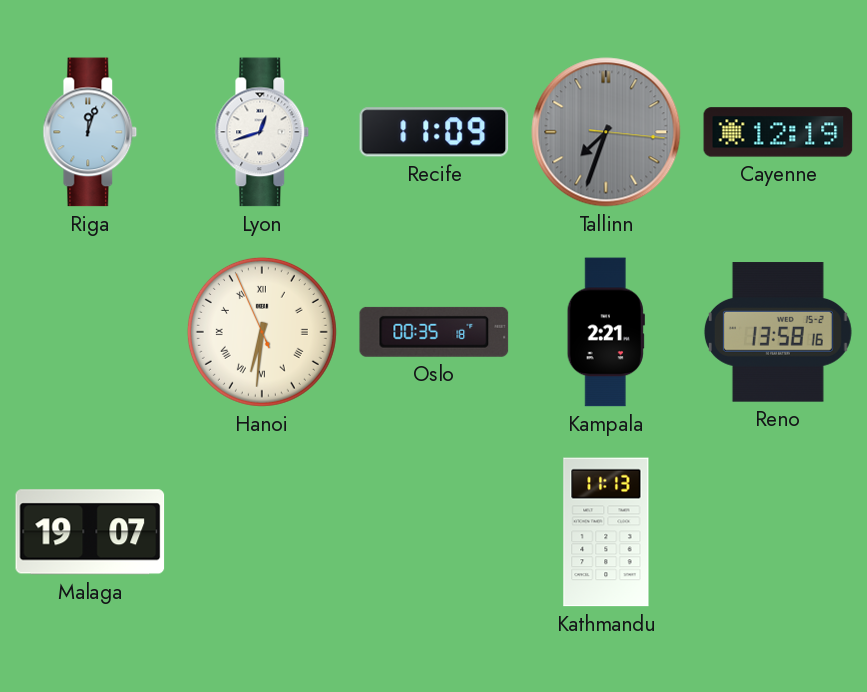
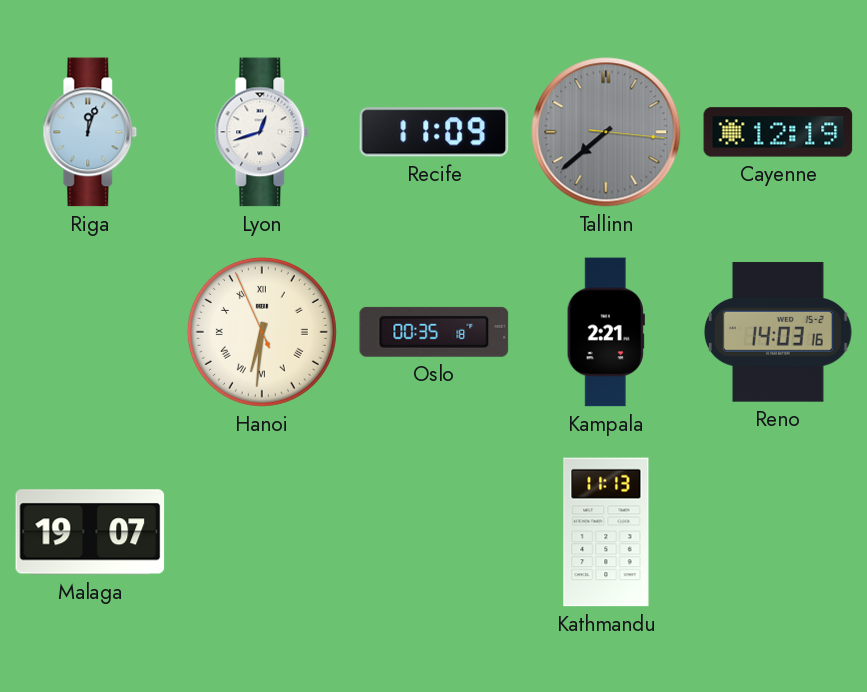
Tallinn: 7:33 -> 7:38
Reno: 13:58 -> 14:03
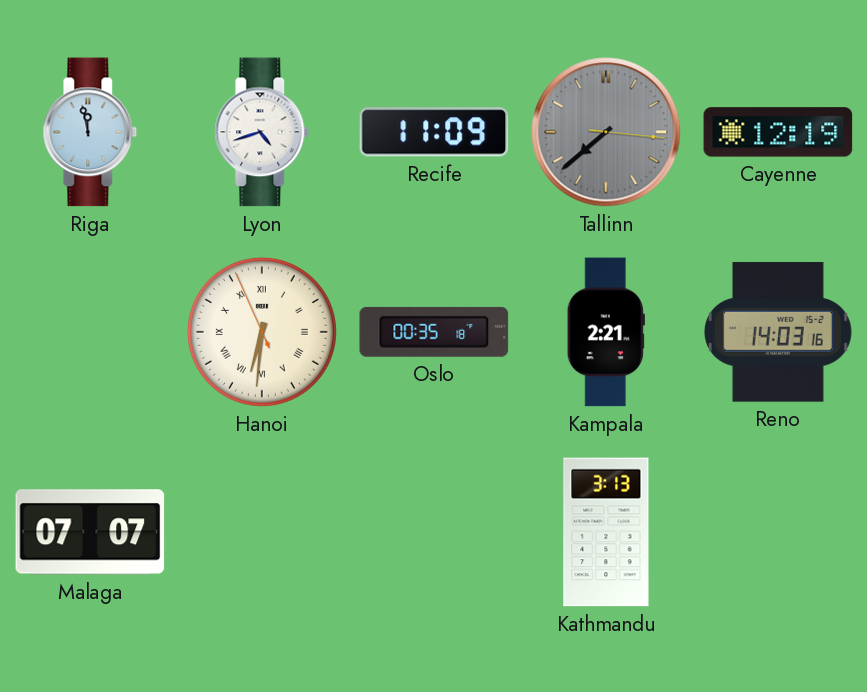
Riga: 12:03 -> 11:58
Lyon: 12:42 -> 4:42
Malaga: 19:07 -> 07:07
Kathmandu: 11:13 -> 3:13
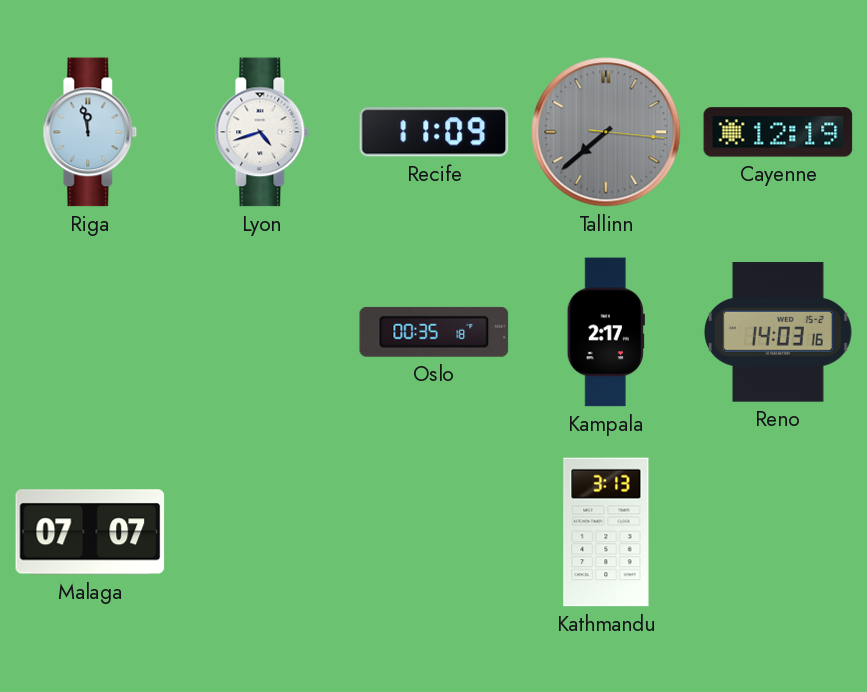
Hanoi: 6:30 -> none
Kampala: 2:21 -> 2:17
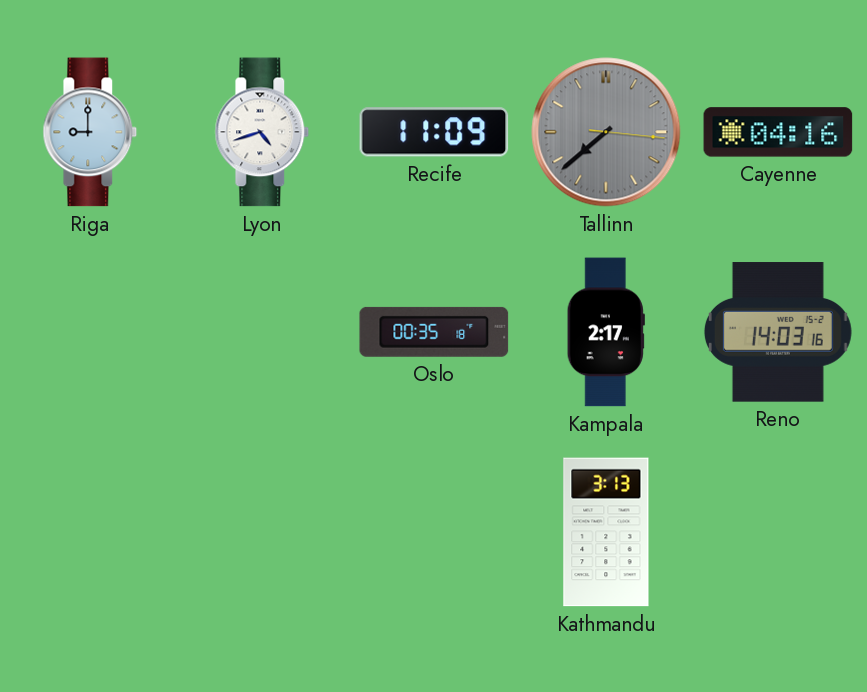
Riga: 11:58 -> 9:00
Cayenne: 12:19 -> 04:16
Malaga: 07:07 -> none
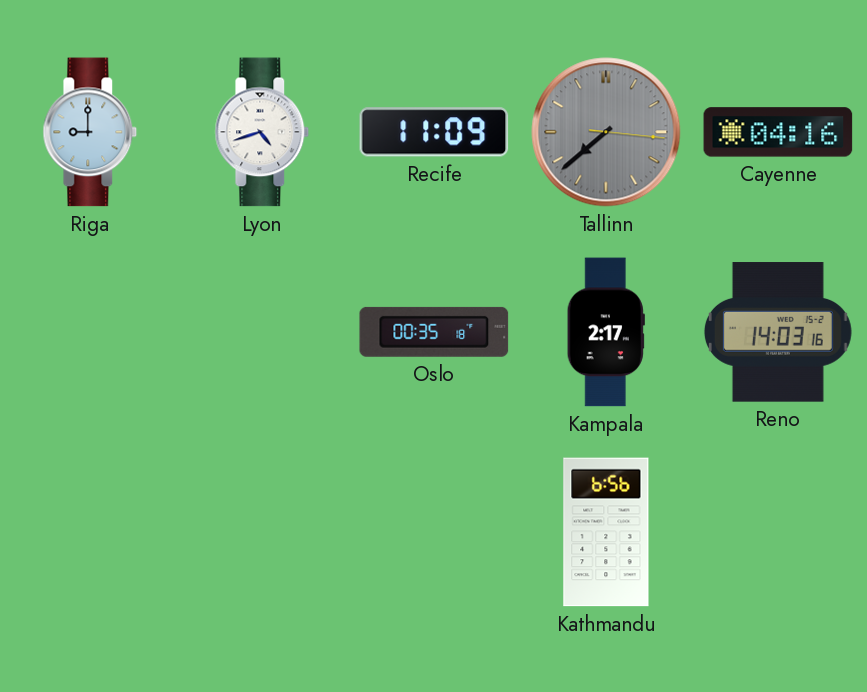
Kathmandu: 3:13 -> 6:56
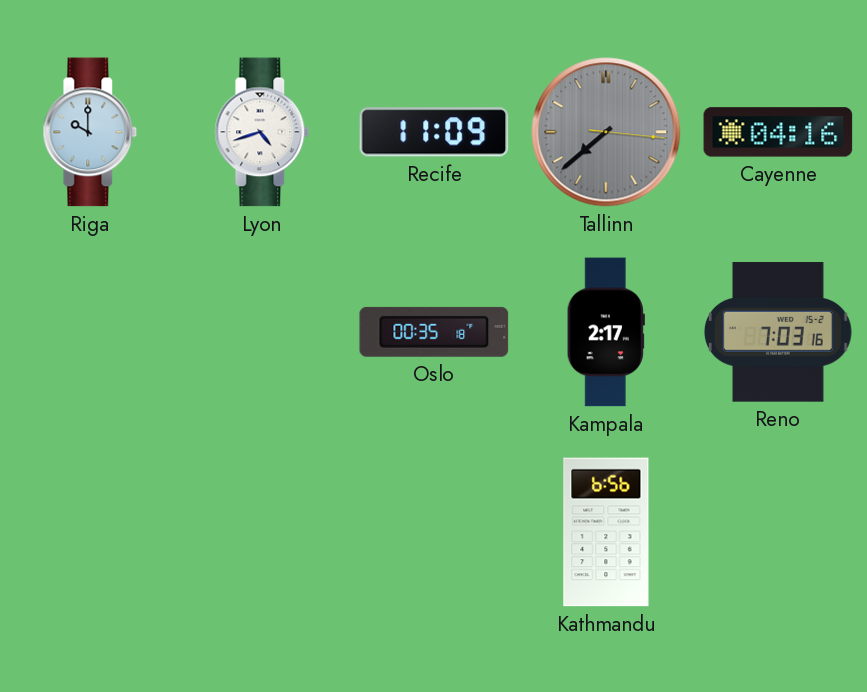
Riga: 9:00 -> 10:00
Reno: 14:03 -> 7:03
